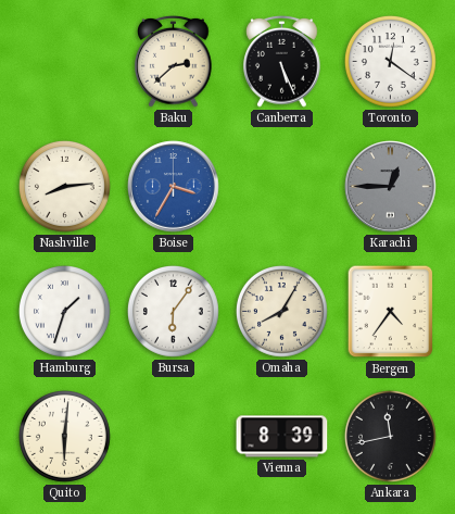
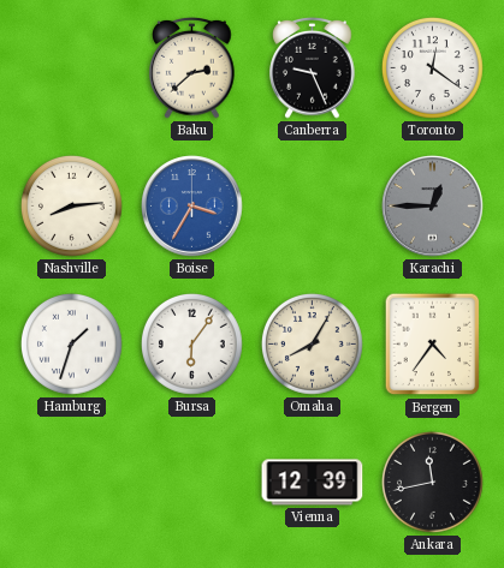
Canberra: 5:26 -> 9:26
Quito: 6:01 -> none
Vienna: 8:39 -> 12:39
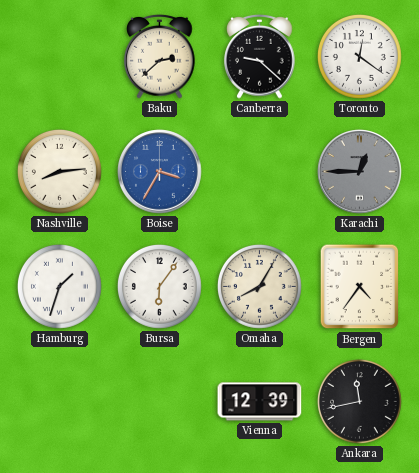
Canberra: 9:26 -> 9:22
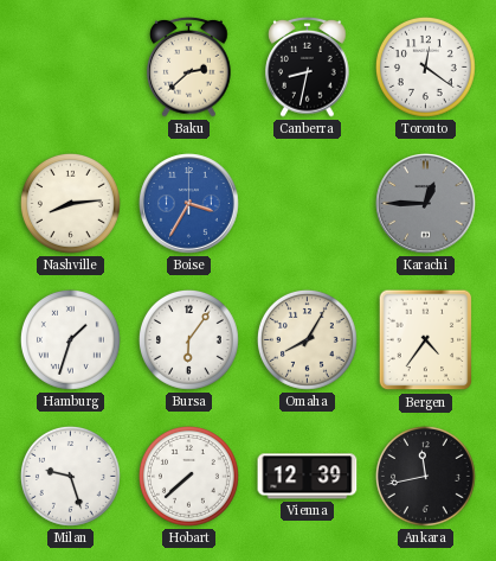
Canberra: 9:22 -> 8:32
Milan: none -> 9:27
Hobart: none -> 7:38
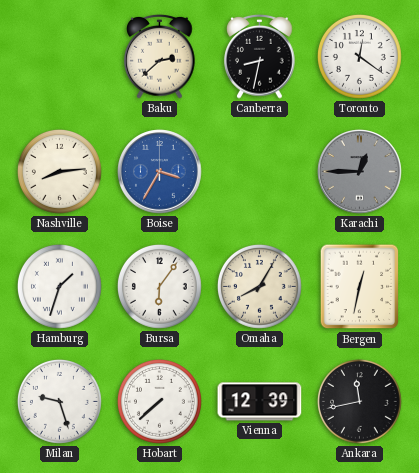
Bergen: 4:36 -> 12:32
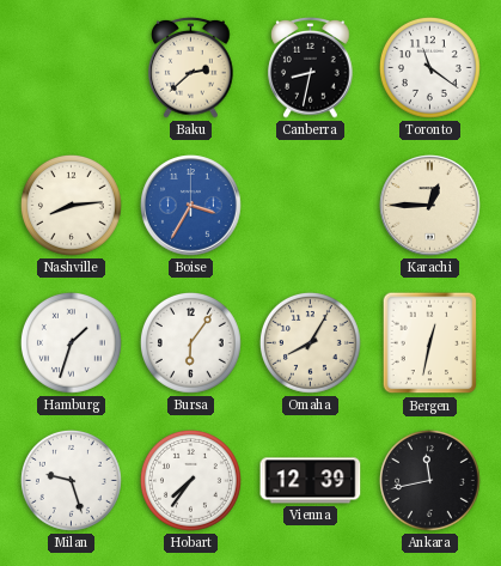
Toronto: 12:21 -> 11:21
Karachi dial: grey -> cream
Hobart: 7:38 -> 7:36
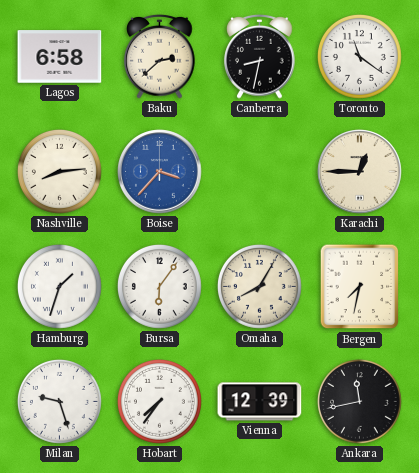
Lagos: none -> 6:58
Boise: 3:35 -> 3:37
Bergen: 12:32 -> 7:32
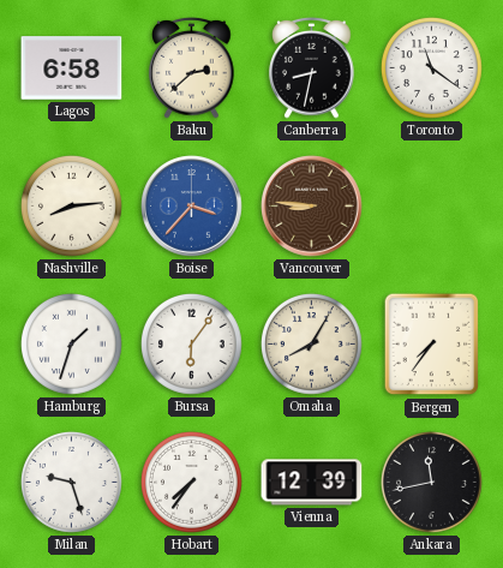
Vancouver: none -> 8:46
Karachi: 12:45 -> none
Bergen: 7:32 -> 7:36
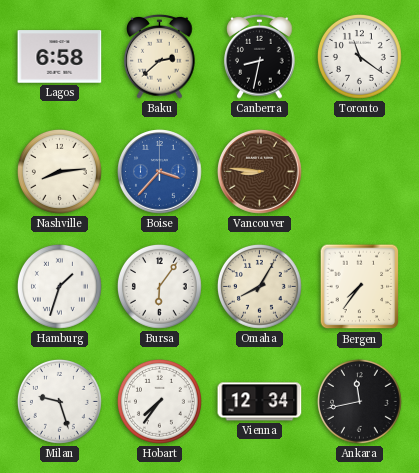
Vienna: 12:39 -> 12:34
